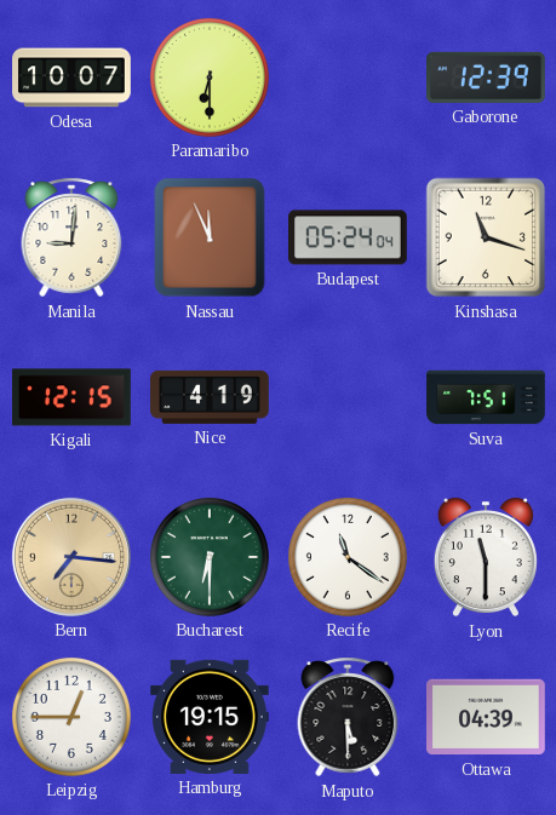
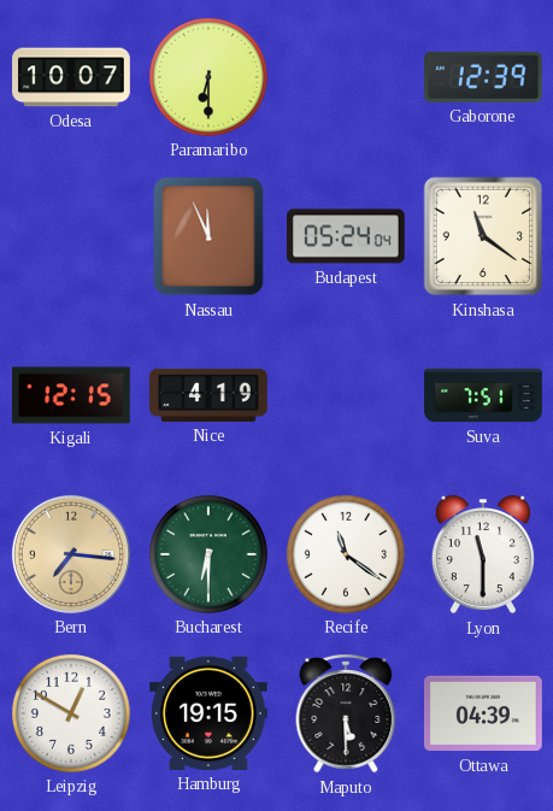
Manila: 9:01 -> none
Kinshasa: 11:18 -> 11:21
Leipzig: 12:45 -> 12:50
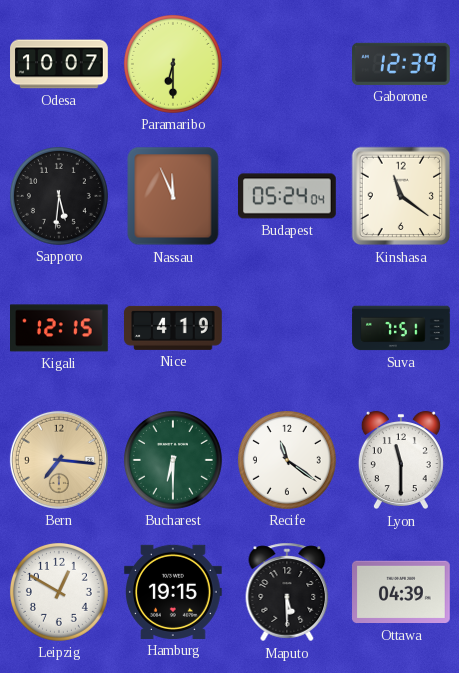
Sapporo: none -> 5:31
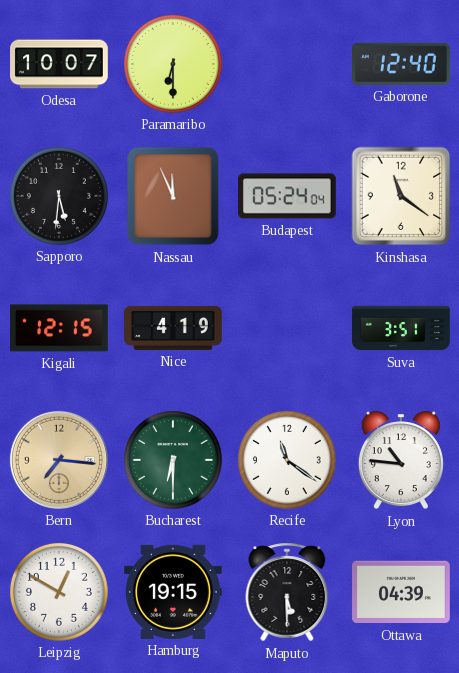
Gaborone: 12:39 -> 12:40
Suva: 7:51 -> 3:51
Lyon: 11:30 -> 10:46
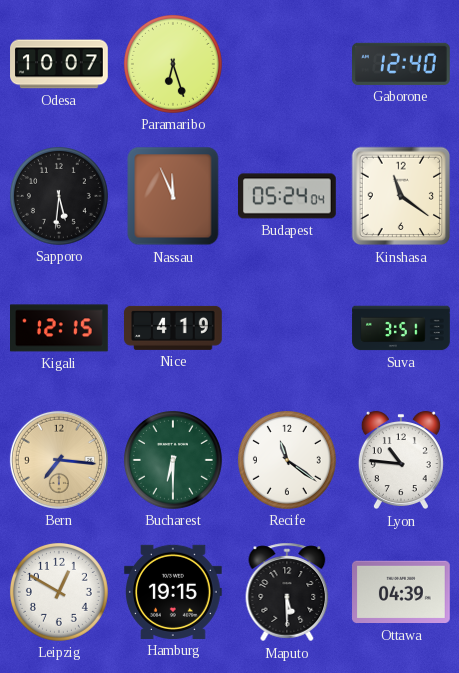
Paramaribo: 6:30 -> 6:27
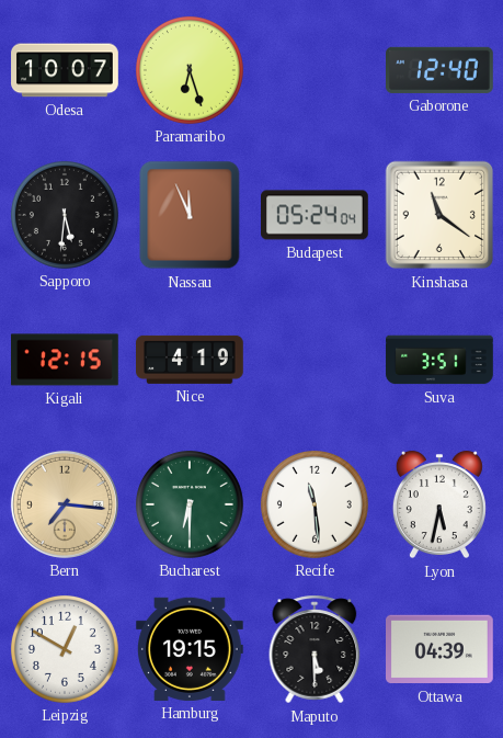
Recife: 11:21 -> 11:29
Lyon: 10:46 -> 5:32
